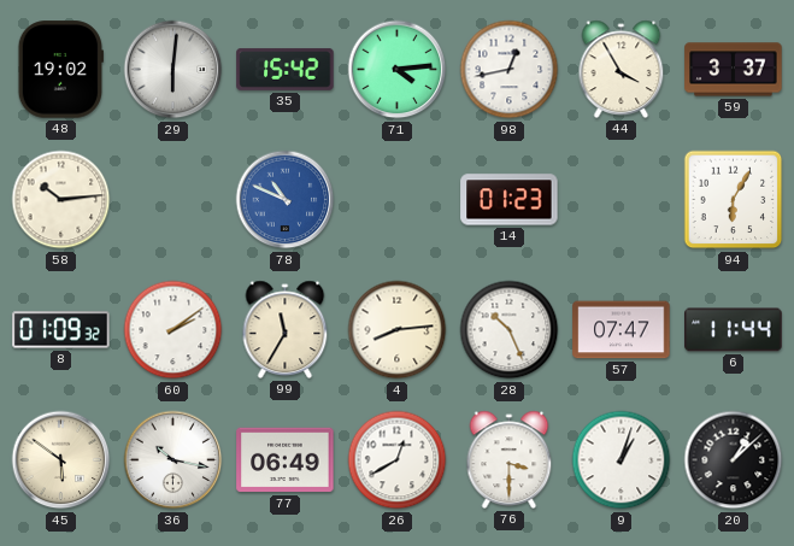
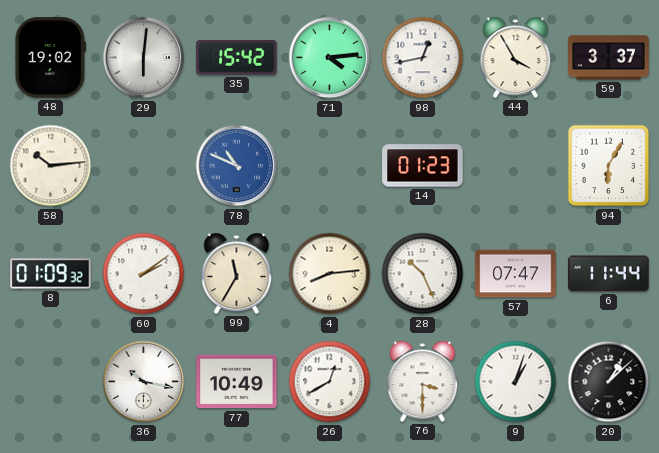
45: 5:51 -> none
77: 06:49 -> 10:49
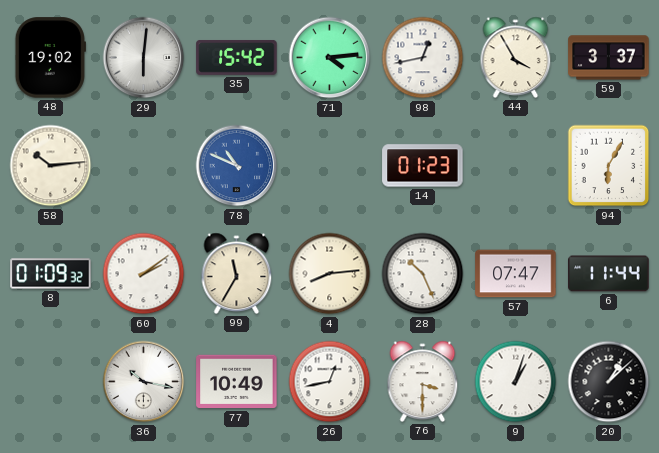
26: 12:40 -> 12:43
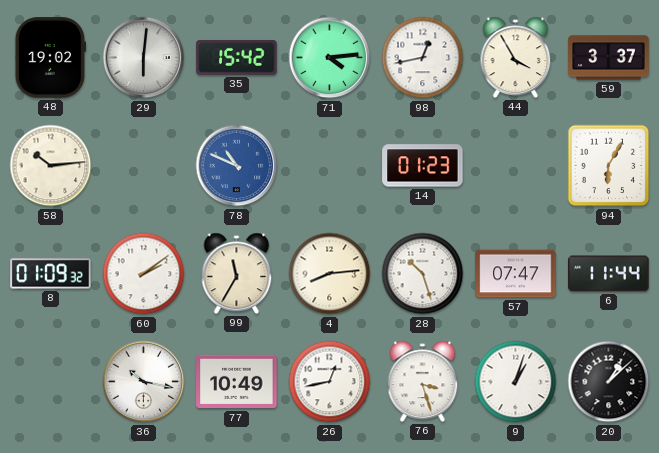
28: 10:26 -> 10:27
76: 3:30 -> 3:27
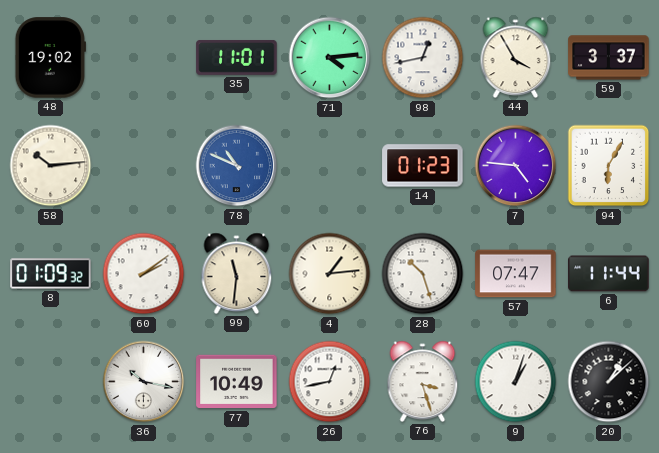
29: 6:01 -> none
35: 15:42 -> 11:01
7: none -> 4:46
99: 11:35 -> 11:31
4: 8:14 -> 1:14
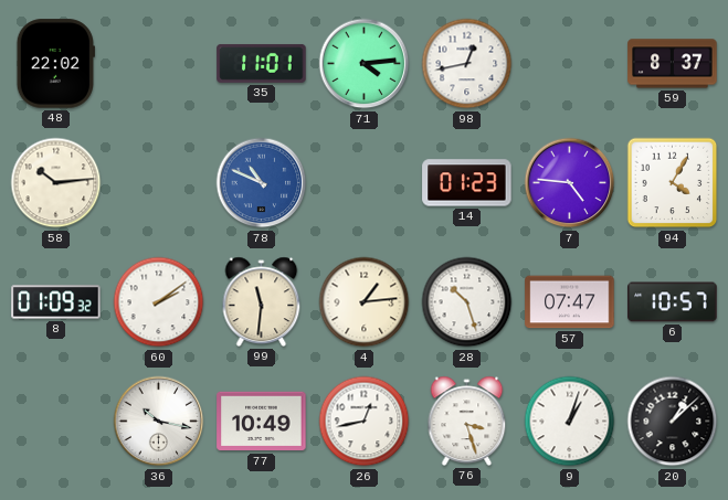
48: 19:02 -> 22:02
44: 3:55 -> none
59: 3:37 -> 8:37
94: 6:05 -> 4:05
6: 11:44 -> 10:57
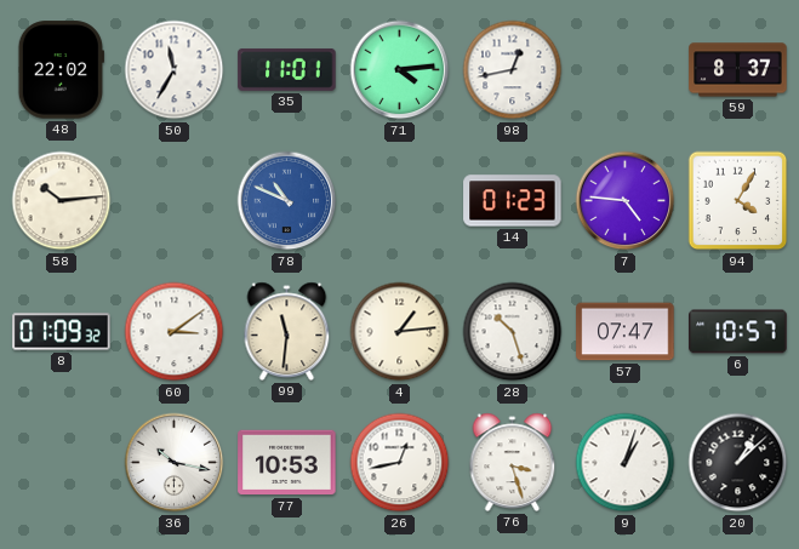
50: none -> 11:35
60: 2:09 -> 3:09
77: 10:49 -> 10:53
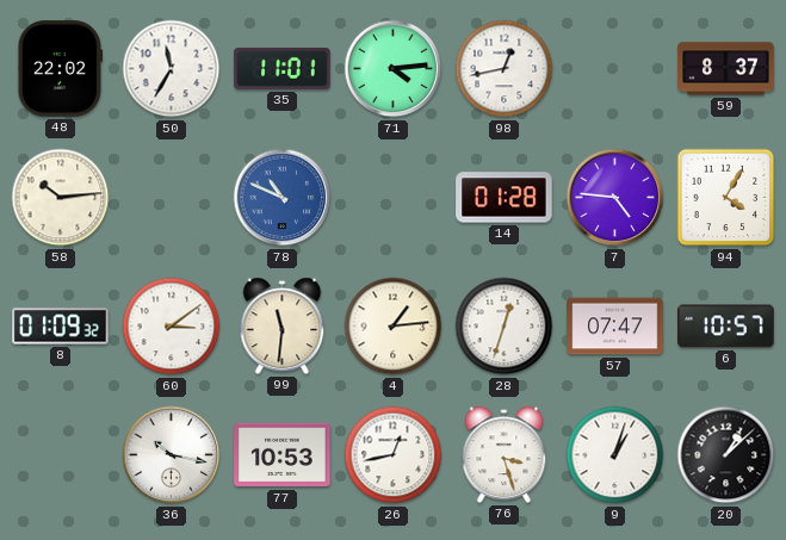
14: 01:23 -> 01:28
28: 10:27 -> 12:33
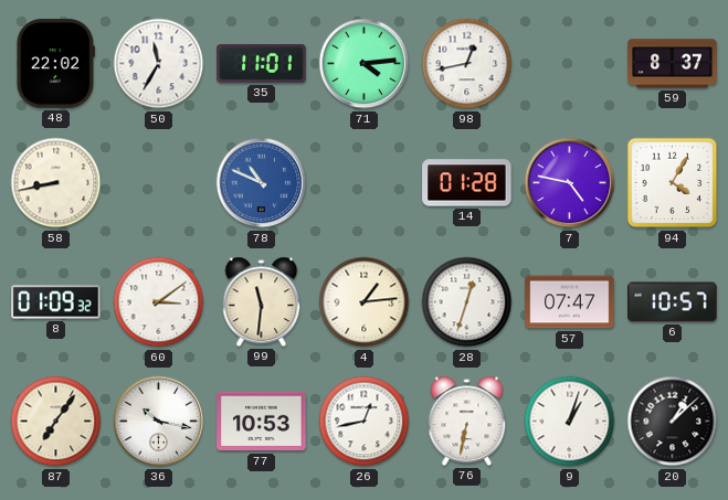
58: 10:14 -> 8:43
7: 4:46 -> 4:47
87: none -> 7:06
76: 3:27 -> 6:32
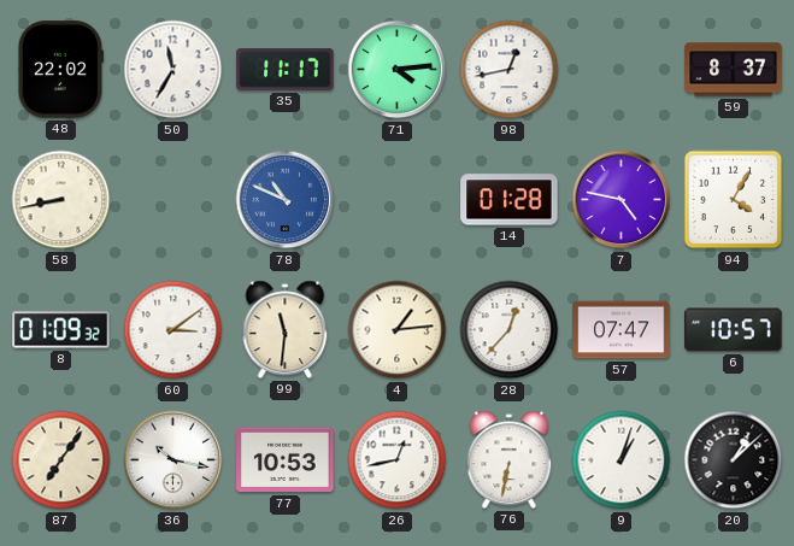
35: 11:01 -> 11:17
28: 12:33 -> 12:37
